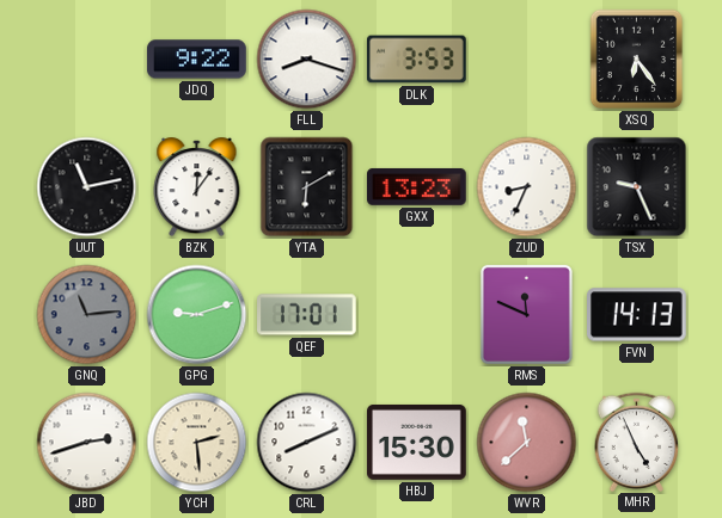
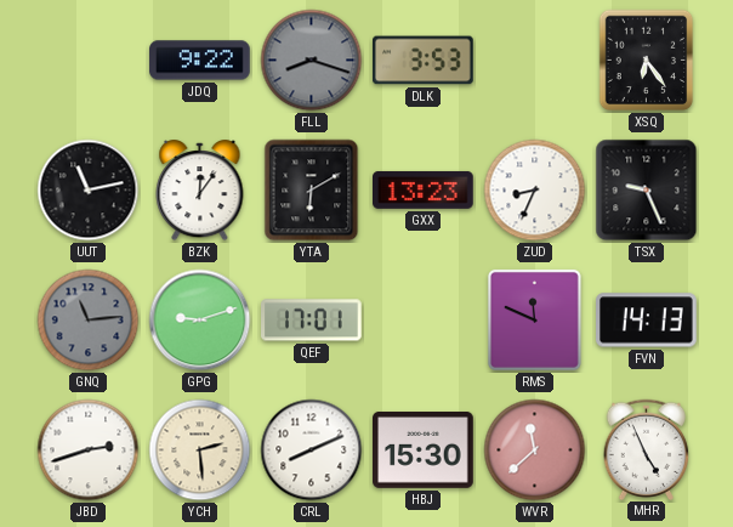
FLL dial: white -> grey
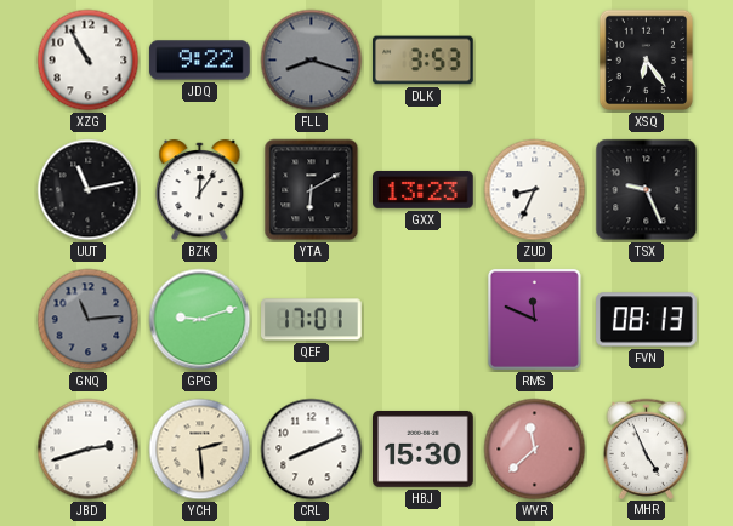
XZG: none -> 10:55
FVN: 14:13 -> 08:13
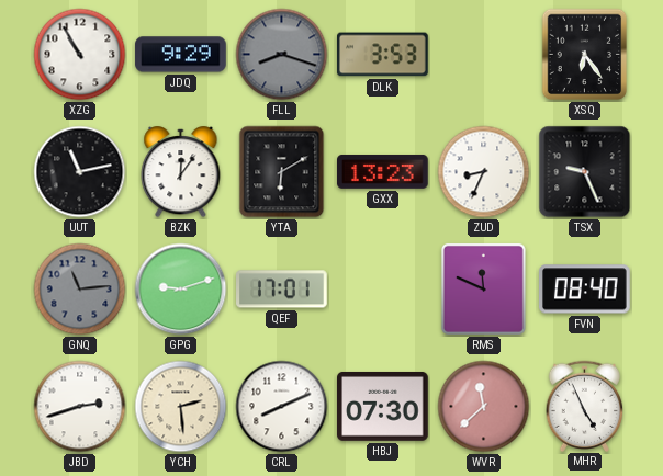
JDQ: 9:22 -> 9:29
FVN: 08:13 -> 08:40
HBJ: 15:30 -> 07:30
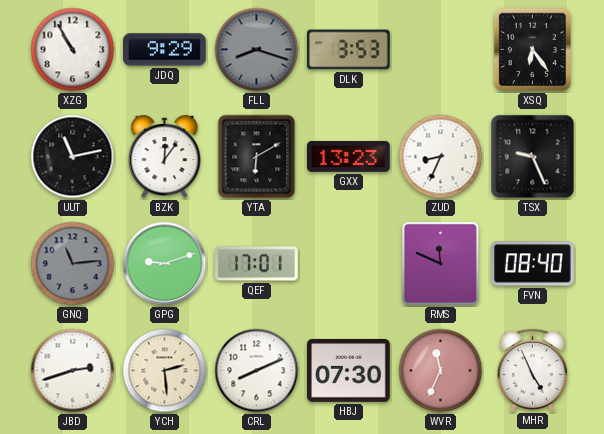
WVR: 11:38 -> 11:34
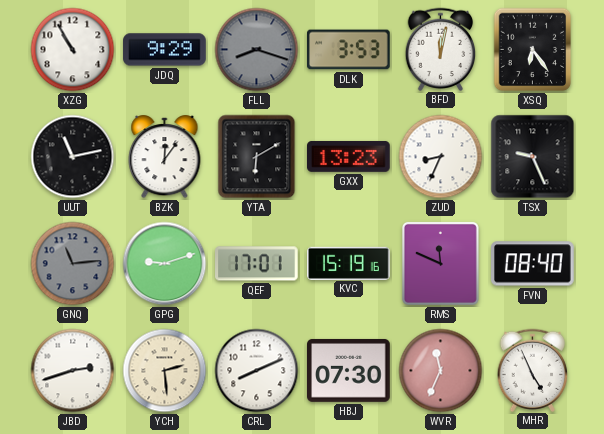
BFD: none -> 12:02
KVC: none -> 15:19
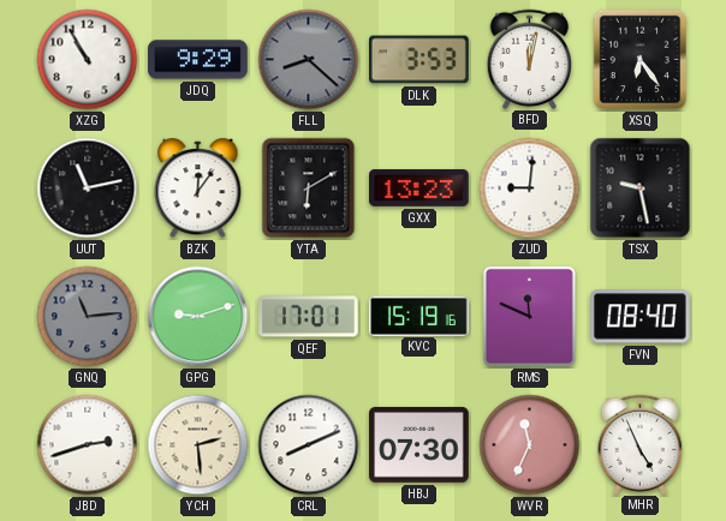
FLL: 8:18 -> 8:22
ZUD: 8:34 -> 9:01
TSX: 9:26 -> 9:28
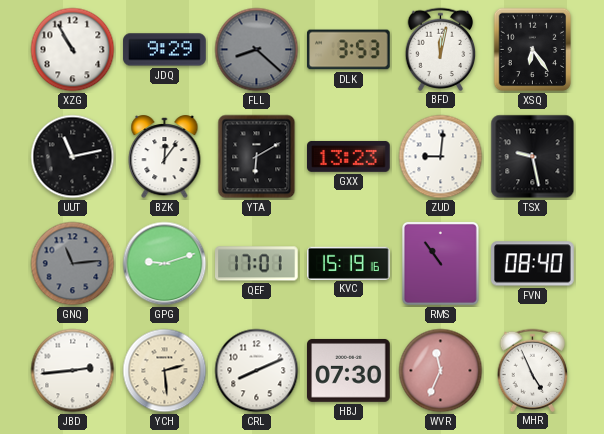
RMS: 11:49 -> 10:54
JBD: 2:42 -> 2:44
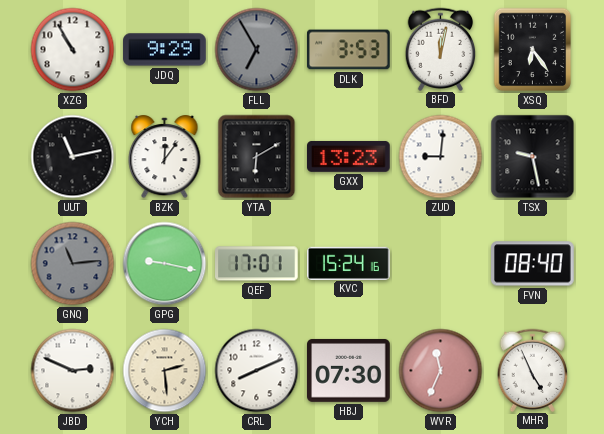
FLL: 8:22 -> 6:55
GPG: 9:12 -> 9:17
KVC: 15:19 -> 15:24
RMS: 10:54 -> none
JBD: 2:44 -> 2:49
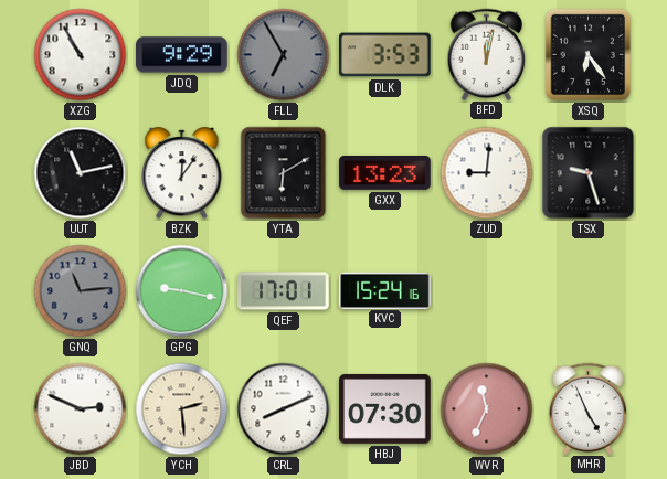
TSX: 9:28 -> 9:27
FVN: 08:40 -> none
